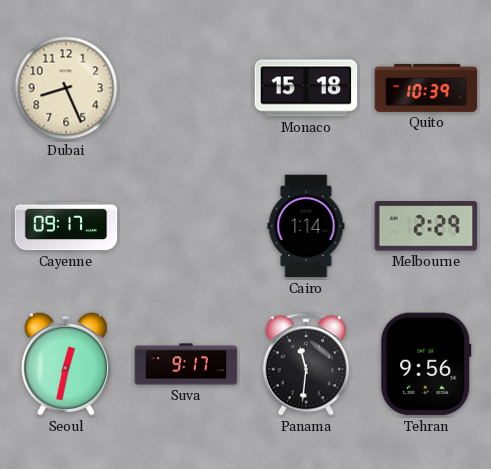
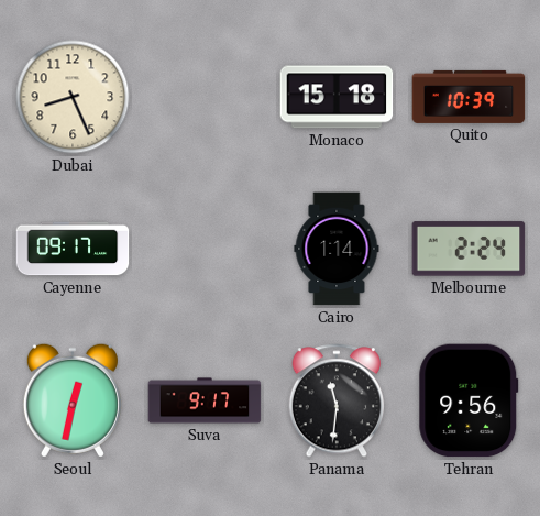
Melbourne: 2:29 -> 2:24
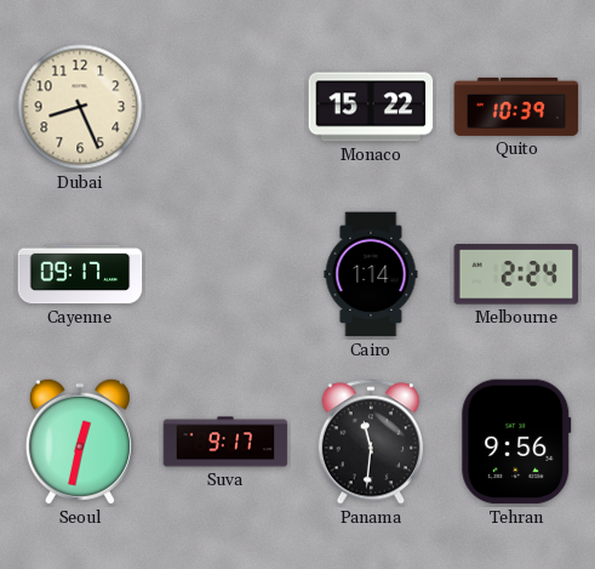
Monaco: 15:18 -> 15:22
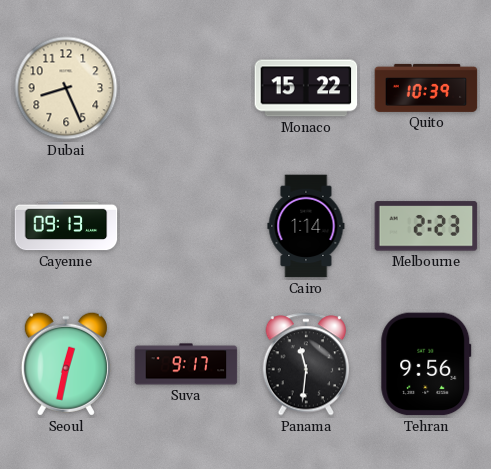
Cayenne: 09:17 -> 09:13
Melbourne: 2:24 -> 2:23
